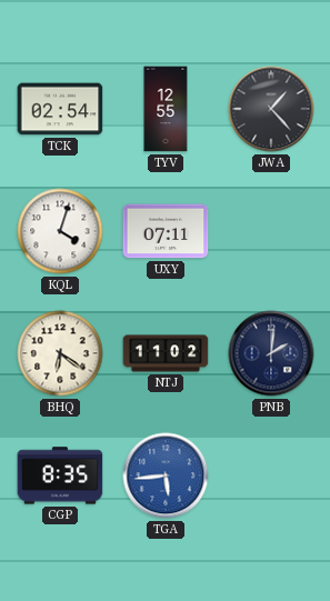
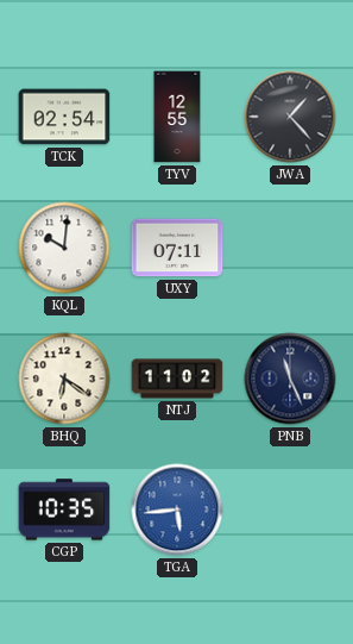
KQL: 4:03 -> 10:01
PNB: 2:01 -> 11:26
CGP: 8:35 -> 10:35
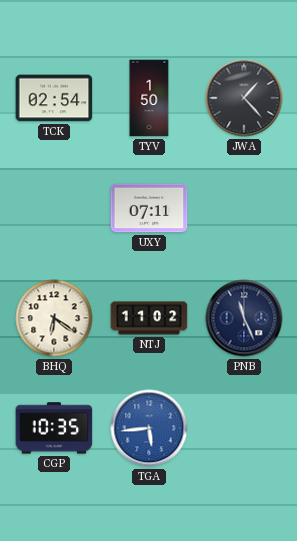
TYV: 12:55 -> 1:50
KQL: 10:01 -> none
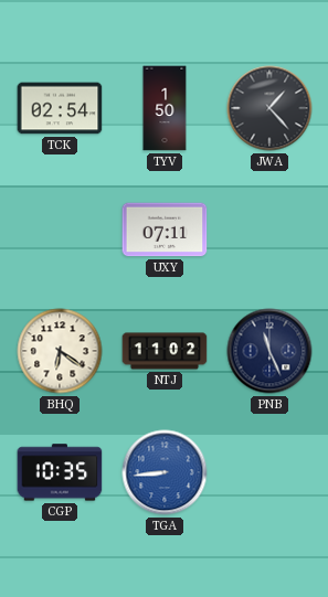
TGA: 5:44 -> 8:44
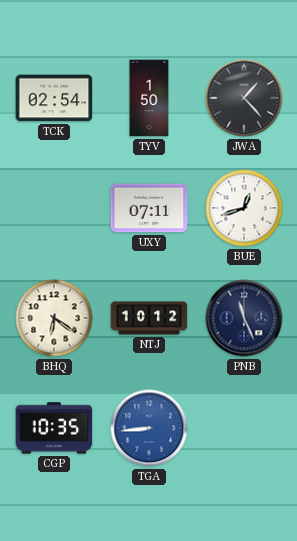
BUE: none -> 12:42
NTJ: 11:02 -> 10:12
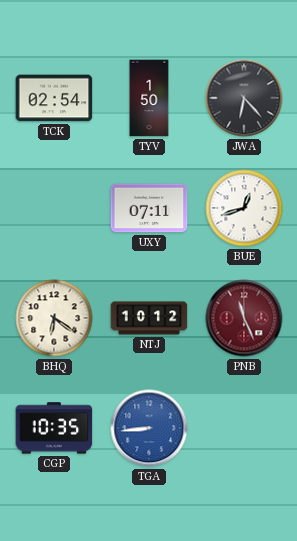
JWA: 1:23 -> 6:23
PNB dial: navy -> burgundy
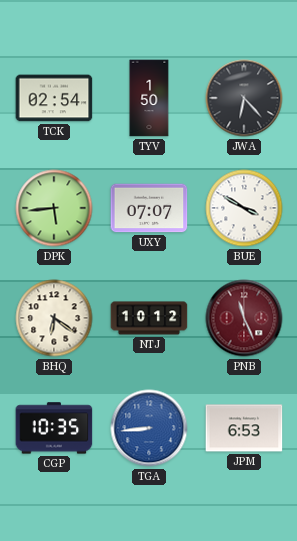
DPK: none -> 5:44
UXY: 07:11 -> 07:07
BUE: 12:42 -> 3:50
JPM: none -> 6:53
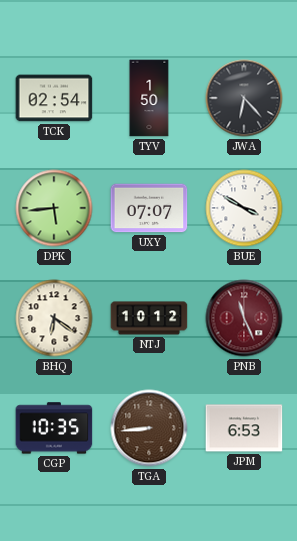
TGA dial: blue -> brown
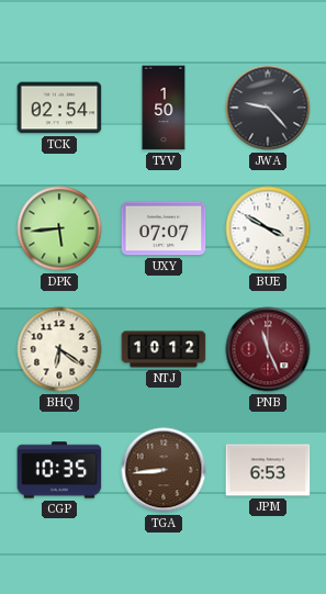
JWA: 6:23 -> 9:23
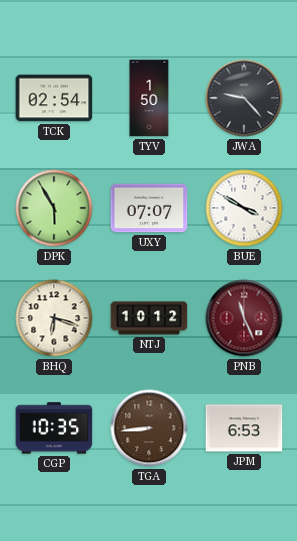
DPK: 5:44 -> 5:55
BHQ: 6:21 -> 6:18
